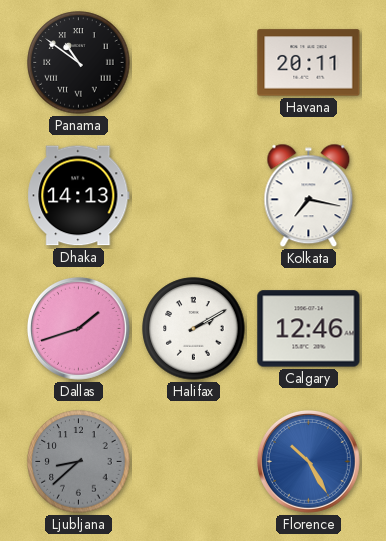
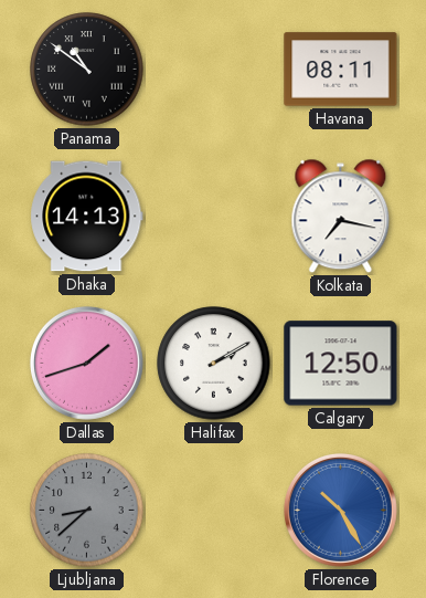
Havana: 20:11 -> 08:11
Calgary: 12:46 -> 12:50
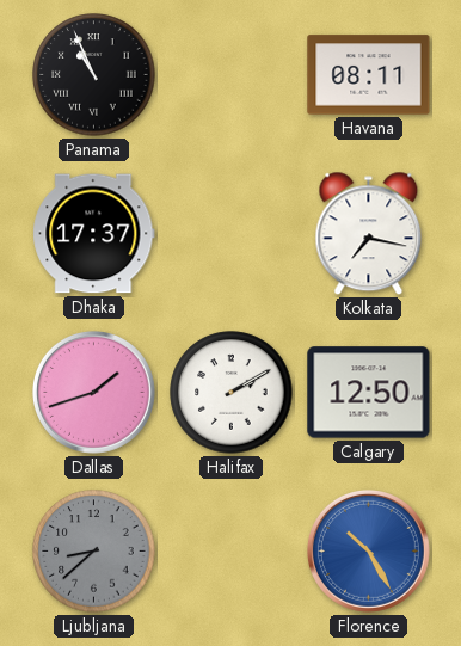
Panama: 10:51 -> 10:56
Dhaka: 14:13 -> 17:37
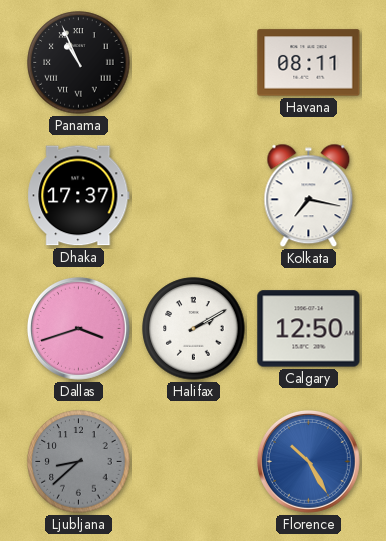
Dallas: 1:42 -> 3:42
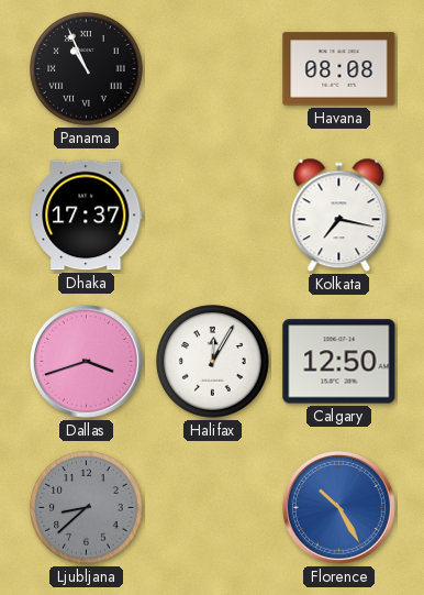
Havana: 08:11 -> 08:08
Halifax: 2:10 -> 12:05
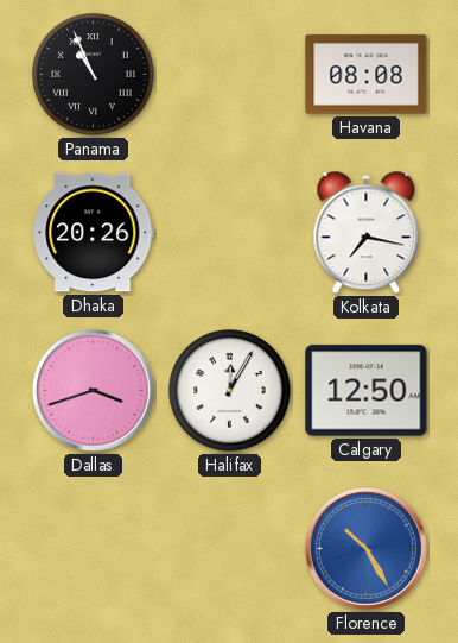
Dhaka: 17:37 -> 20:26
Ljubljana: 8:38 -> none
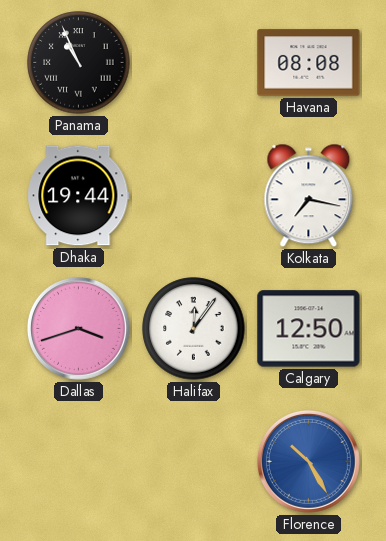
Dhaka: 20:26 -> 19:44
Halifax: 12:05 -> 12:06
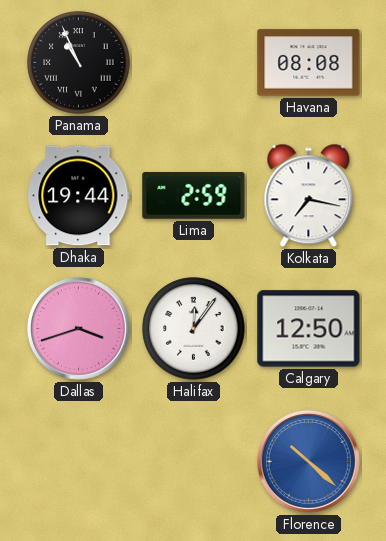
Lima: none -> 2:59
Florence: 10:25 -> 10:22
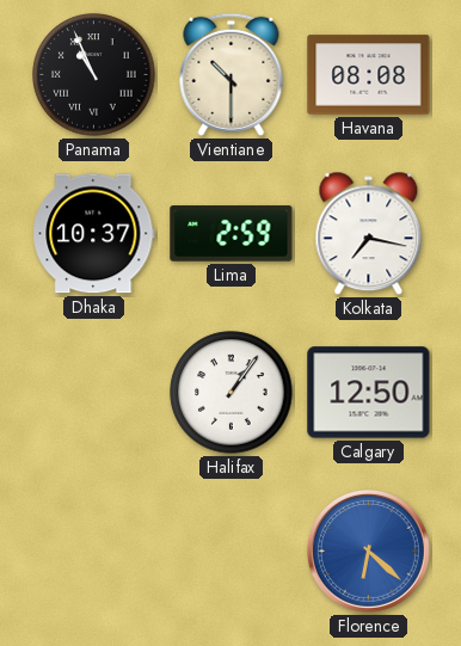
Vientiane: none -> 10:30
Dhaka: 19:44 -> 10:37
Dallas: 3:42 -> none
Halifax: 12:06 -> 1:06
Florence: 10:22 -> 6:22
